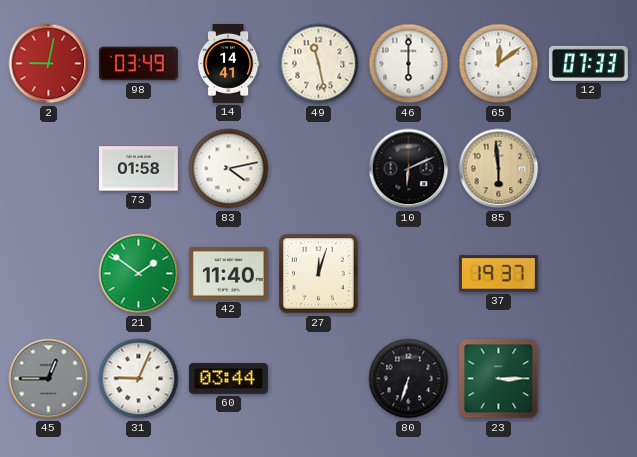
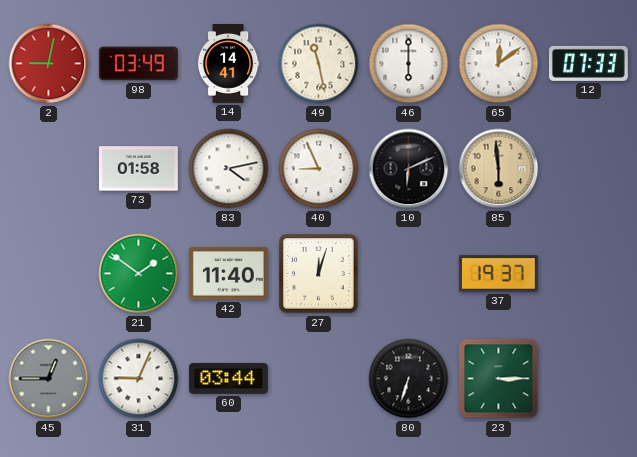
40: none -> 8:56
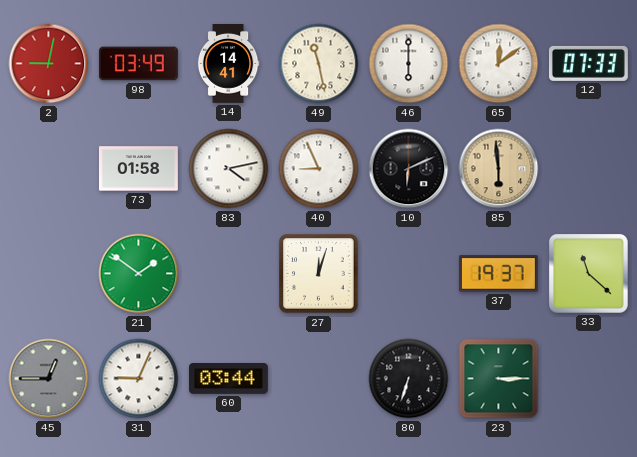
42: 11:40 -> none
33: none -> 11:22
